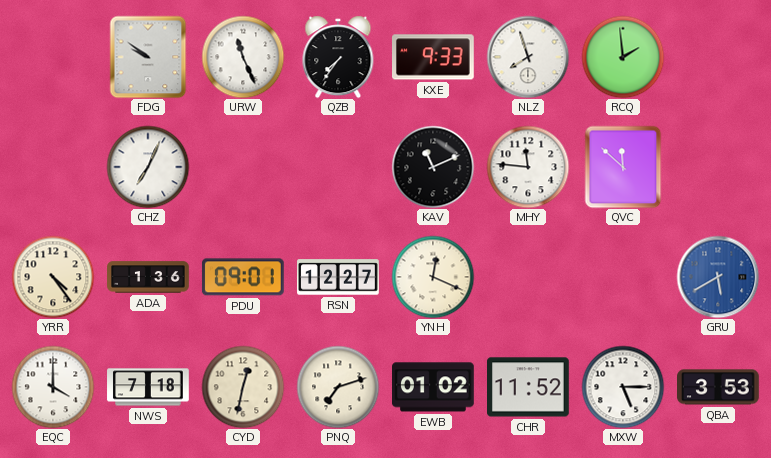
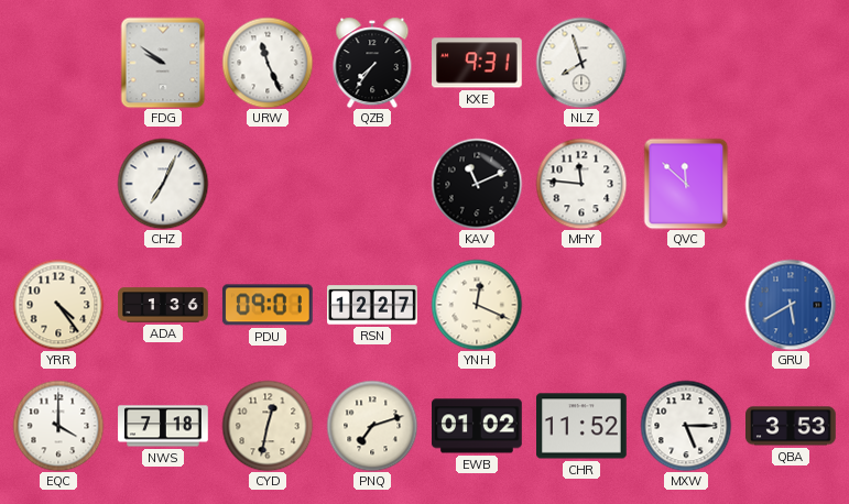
KXE: 9:33 -> 9:31
RCQ: 1:59 -> none
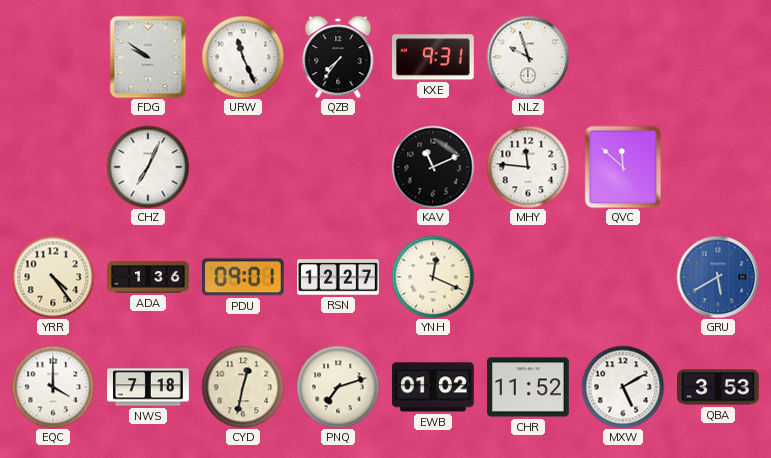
NLZ: 7:57 -> 9:57
MXW: 5:15 -> 5:10
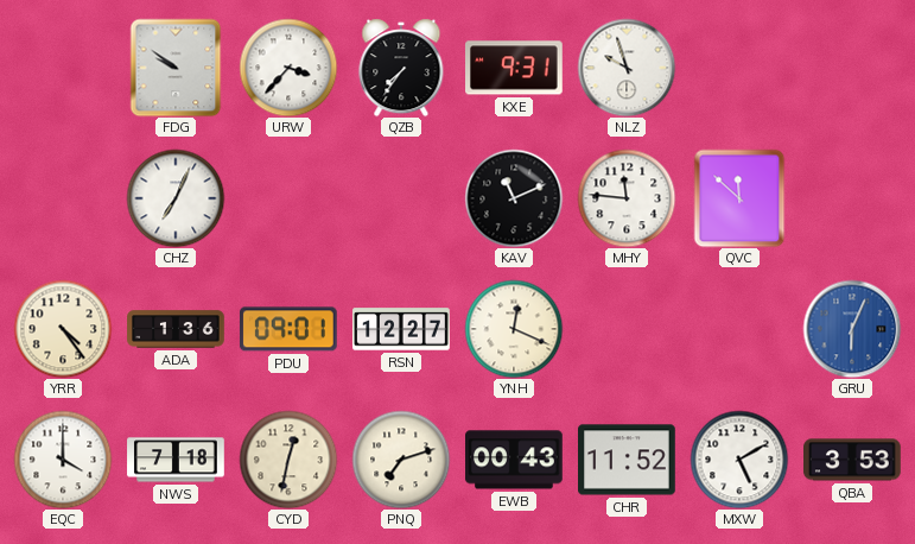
URW: 11:26 -> 3:37
GRU: 5:40 -> 6:04
EWB: 01:02 -> 00:43
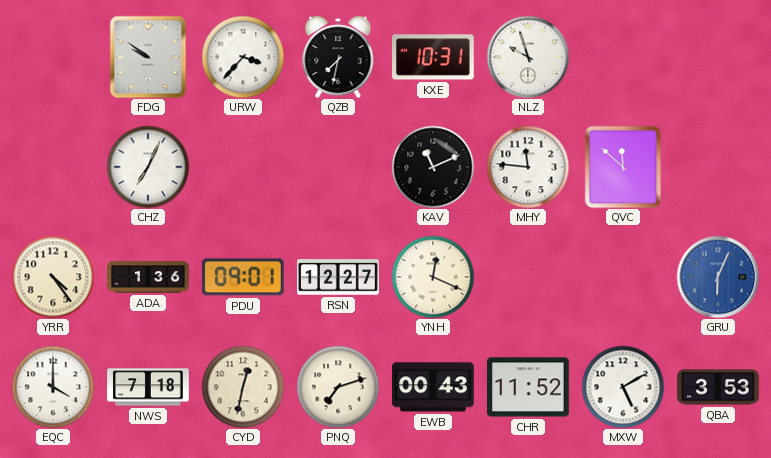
QZB: 7:36 -> 7:32
KXE: 9:31 -> 10:31
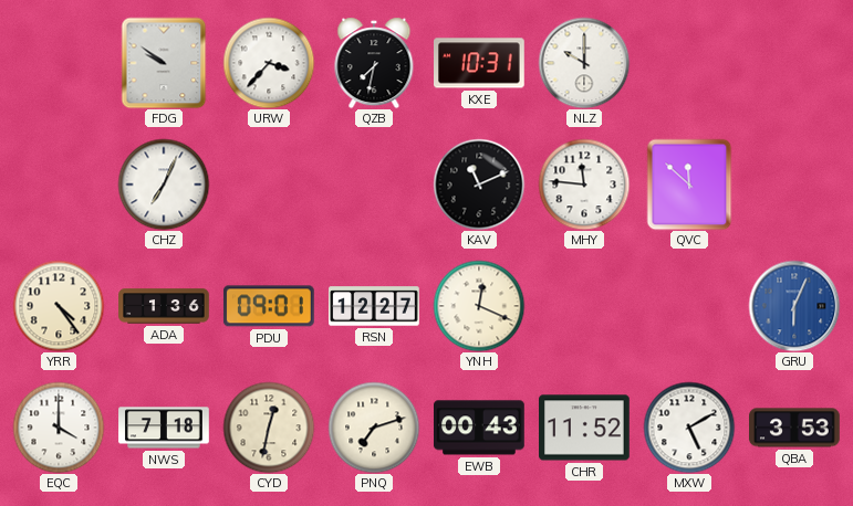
NLZ: 9:57 -> 10:00
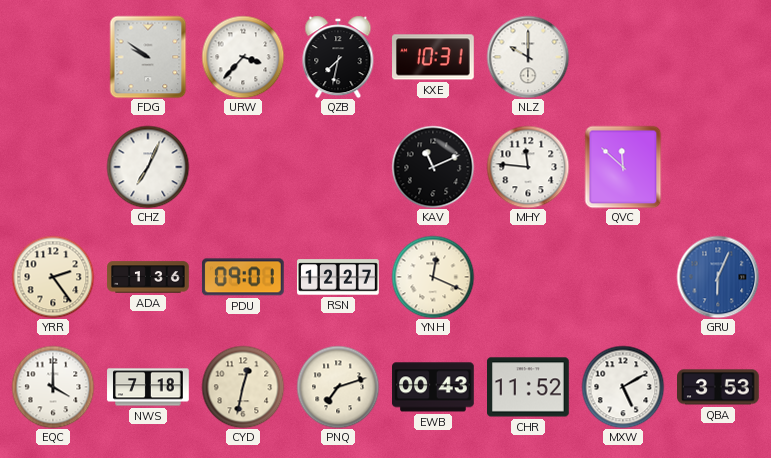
YRR: 4:24 -> 2:24
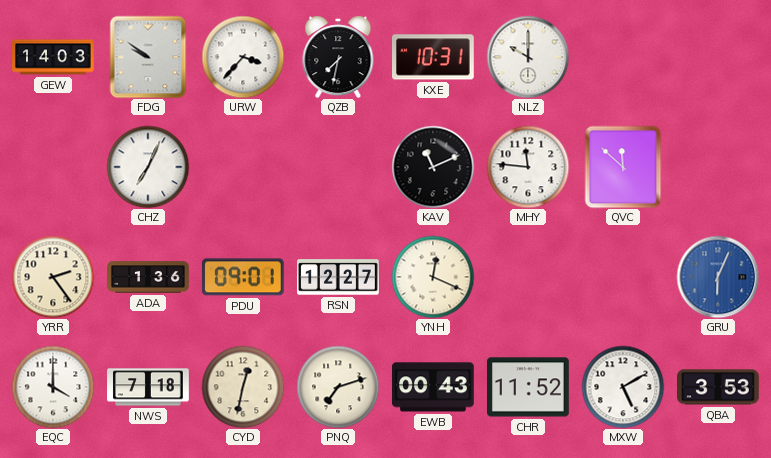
GEW: none -> 14:03
